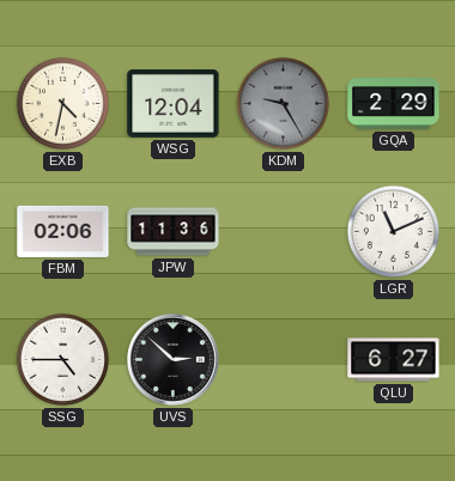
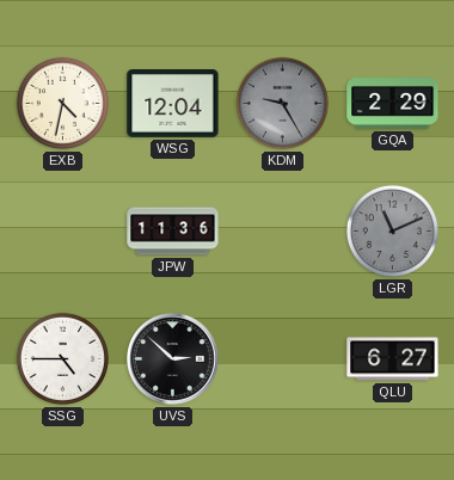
FBM: 02:06 -> none
LGR dial: white -> grey
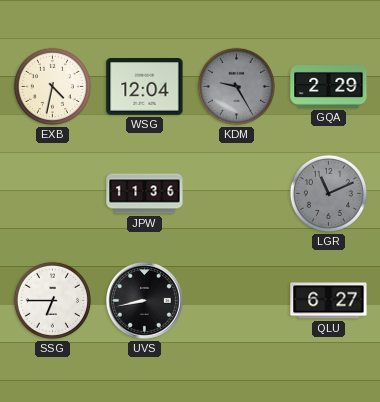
SSG: 4:45 -> 6:45
UVS: 2:52 -> 8:43
